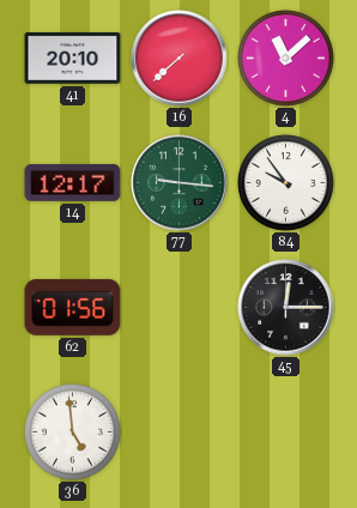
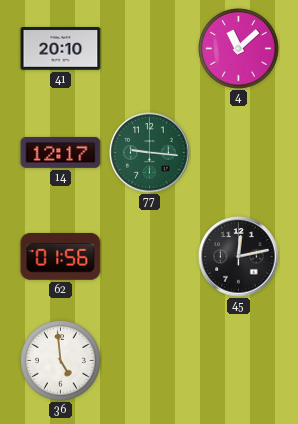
16: 7:38 -> none
84: 9:54 -> none
45: 12:15 -> 12:13
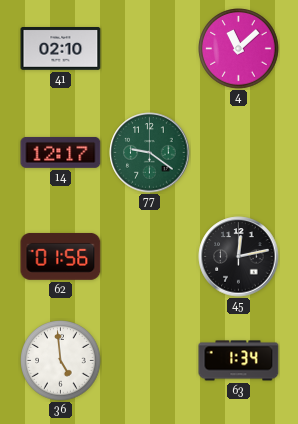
41: 20:10 -> 02:10
77: 9:16 -> 9:21
63: none -> 1:34
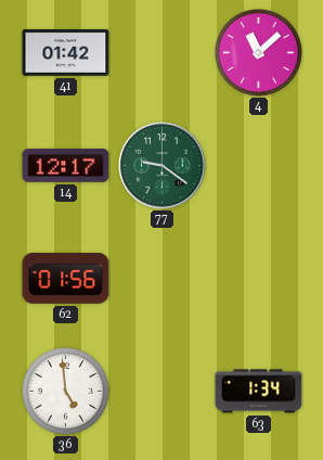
41: 02:10 -> 01:42
45: 12:13 -> none
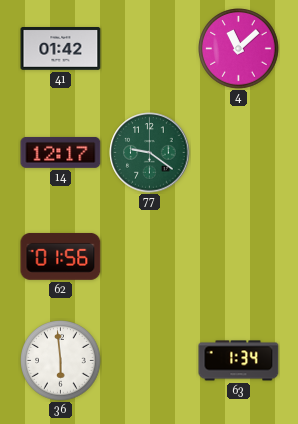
36: 4:59 -> 5:59
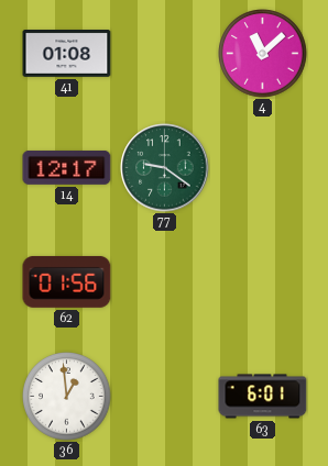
41: 01:42 -> 01:08
36: 5:59 -> 12:59
63: 1:34 -> 6:01
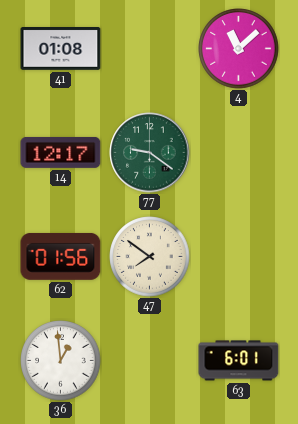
47: none -> 7:51
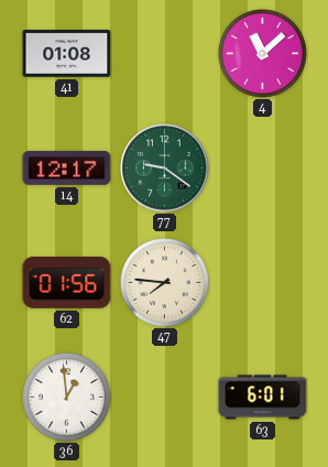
47: 7:51 -> 7:46
